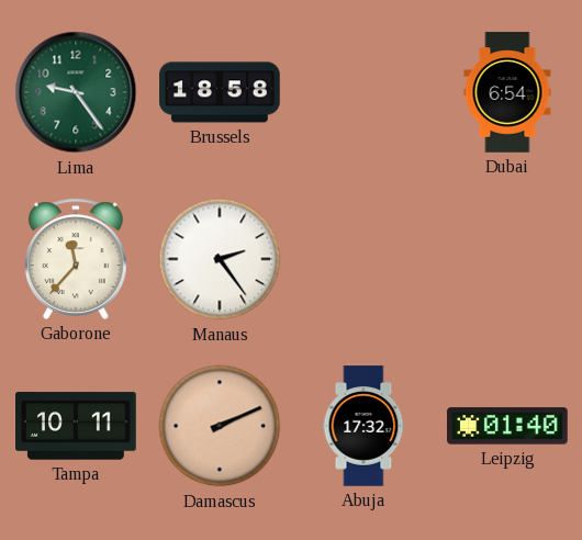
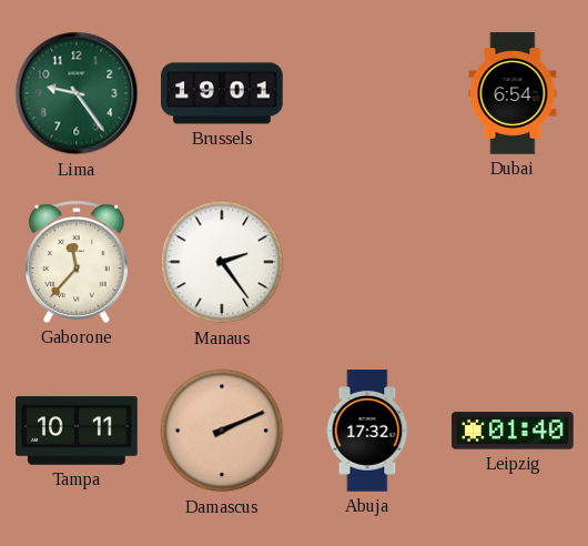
Brussels: 18:58 -> 19:01
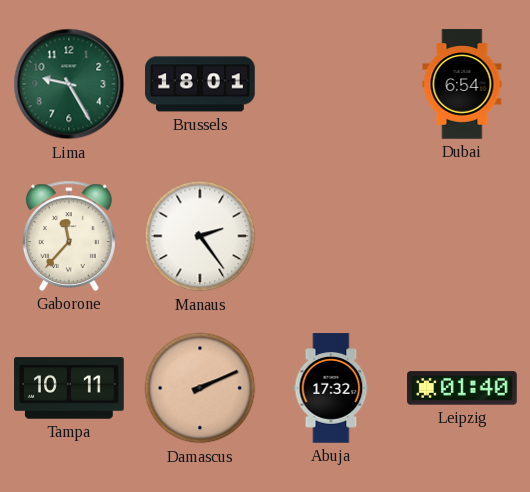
Lima: 9:24 -> 9:25
Brussels: 19:01 -> 18:01
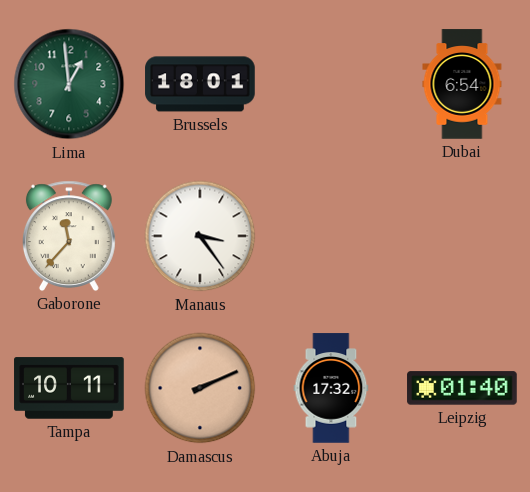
Lima: 9:25 -> 12:59
Manaus: 2:24 -> 3:24
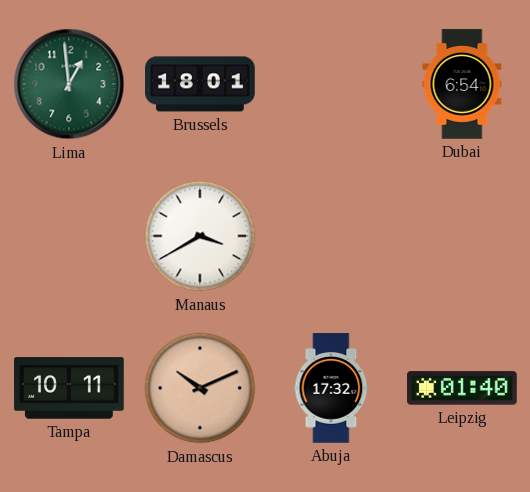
Gaborone: 11:37 -> none
Manaus: 3:24 -> 3:40
Damascus: 2:11 -> 10:11
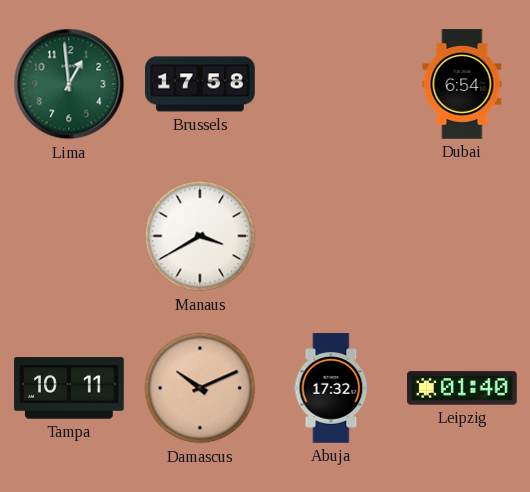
Brussels: 18:01 -> 17:58
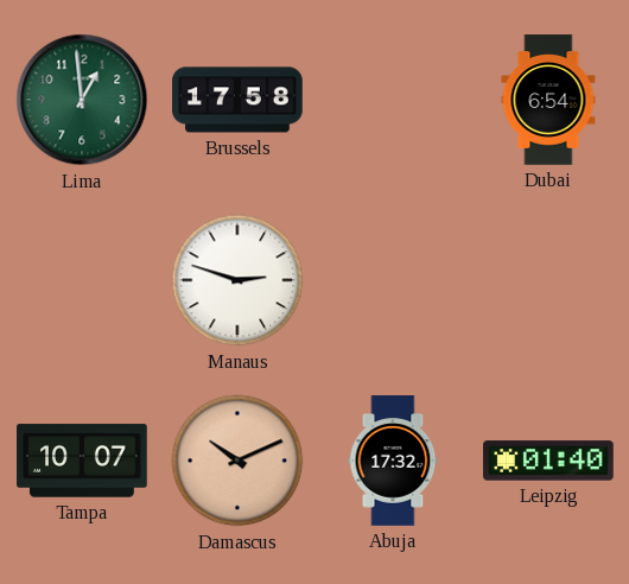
Manaus: 3:40 -> 2:48
Tampa: 10:11 -> 10:07
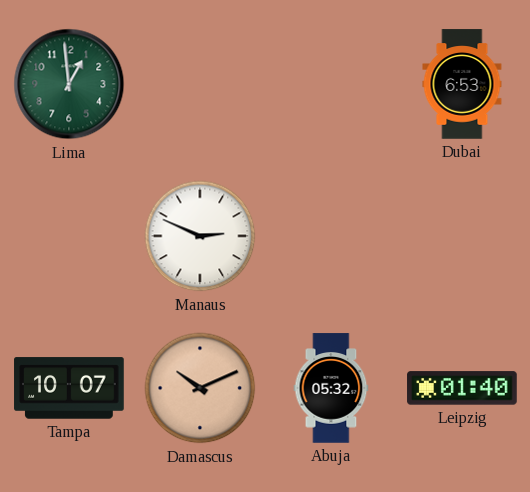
Brussels: 17:58 -> none
Dubai: 6:54 -> 6:53
Manaus: 2:48 -> 2:49
Abuja: 17:32 -> 05:32
